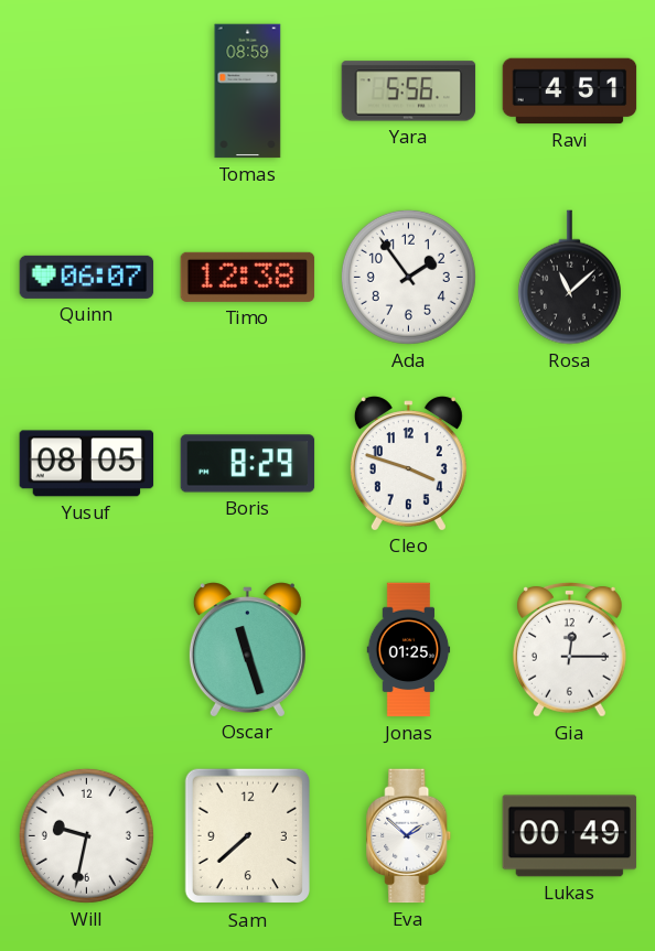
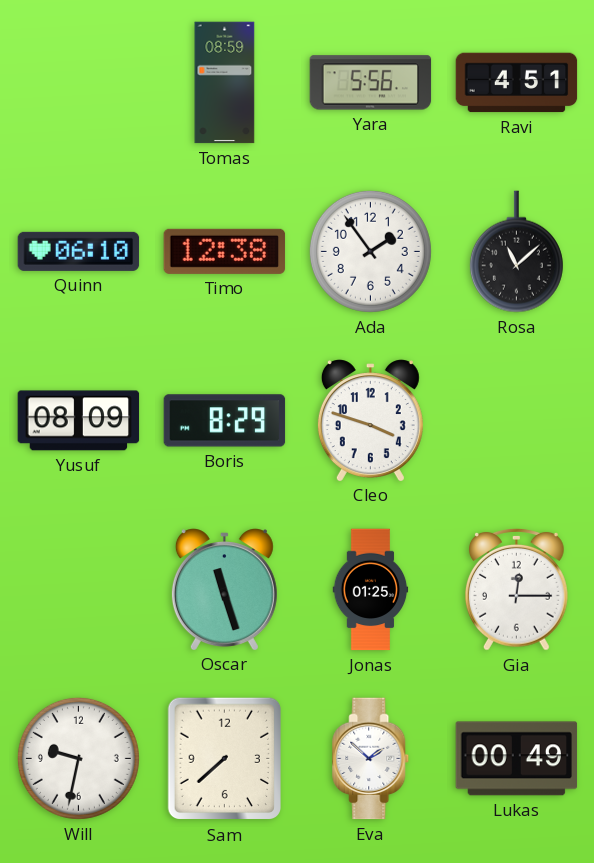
Quinn: 06:07 -> 06:10
Yusuf: 08:05 -> 08:09
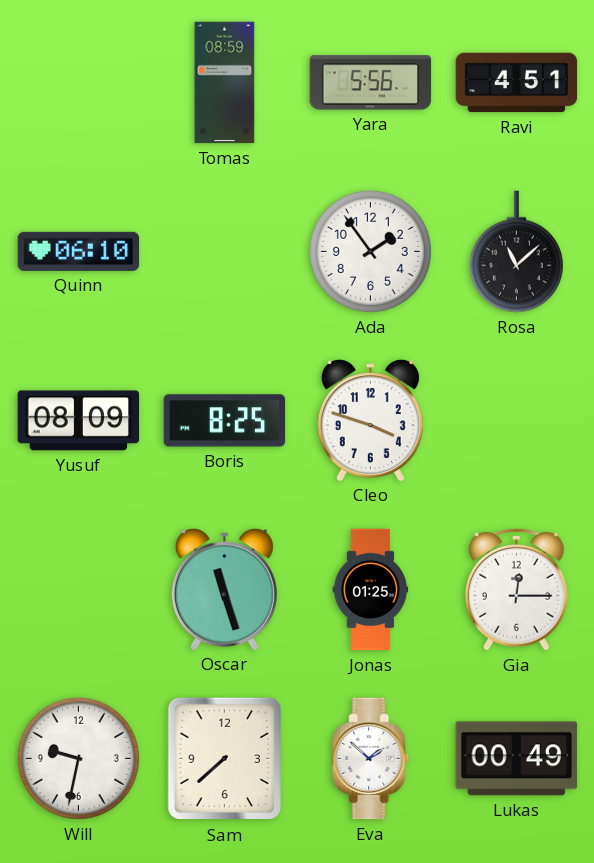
Timo: 12:38 -> none
Boris: 8:29 -> 8:25
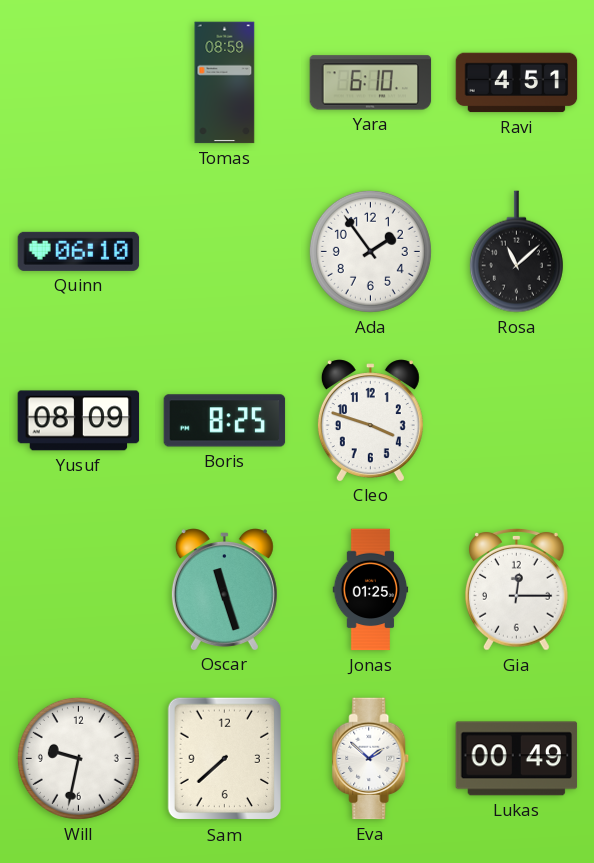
Yara: 5:56 -> 6:10
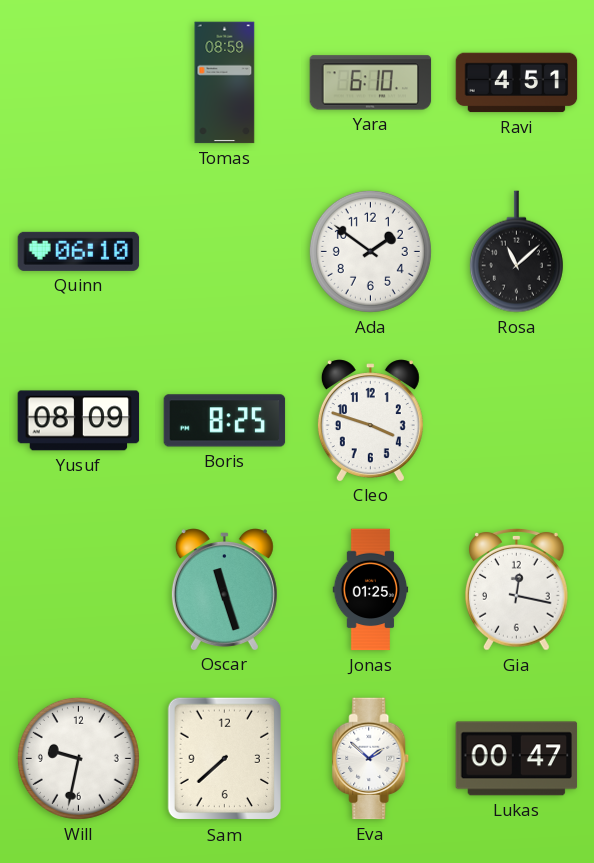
Ada: 1:54 -> 1:51
Gia: 12:15 -> 12:17
Lukas: 00:49 -> 00:47
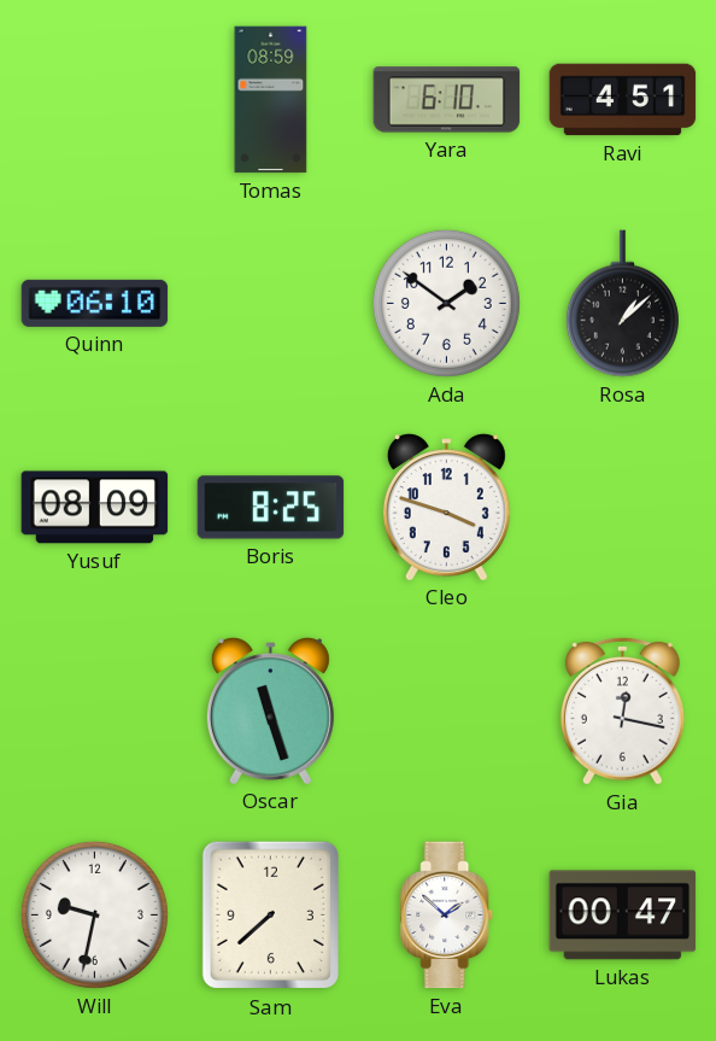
Rosa: 11:08 -> 1:08
Jonas: 01:25 -> none
